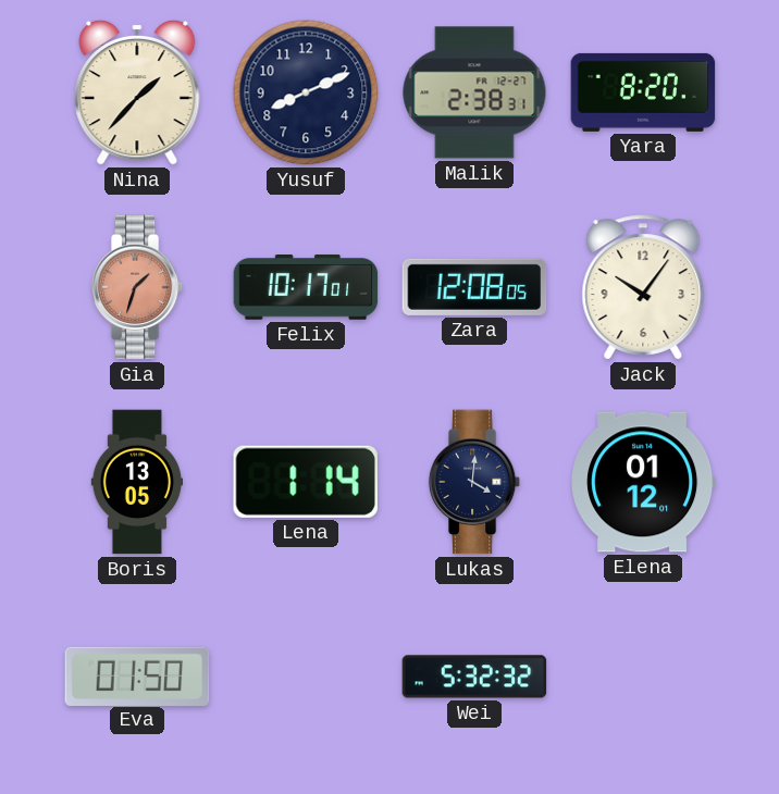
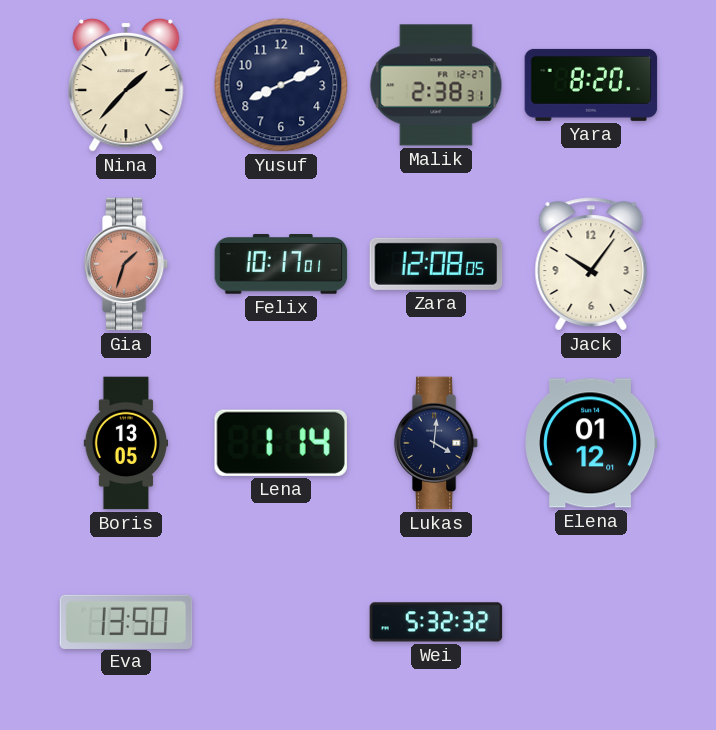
Eva: 01:50 -> 13:50
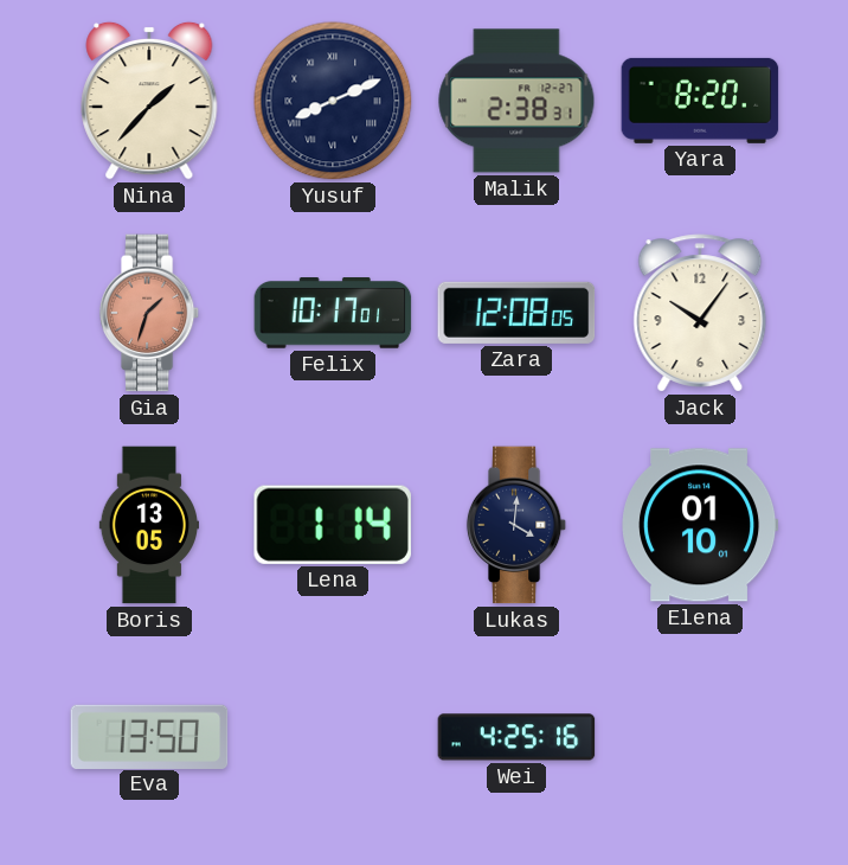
Yusuf numerals: Arabic -> Roman
Elena: 01:12 -> 01:10
Wei: 5:32 -> 4:25
